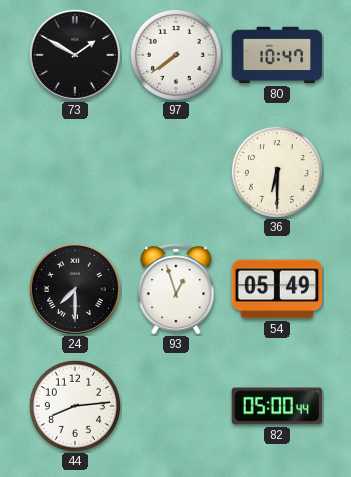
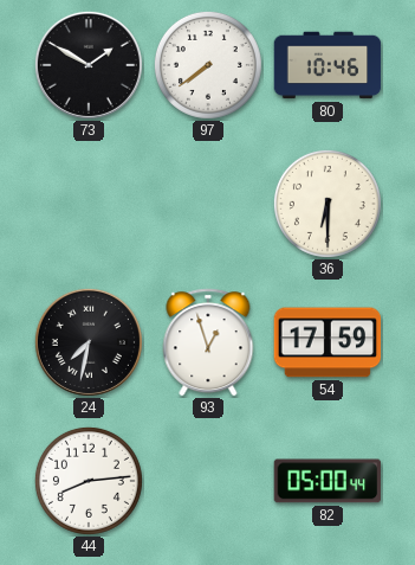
80: 10:47 -> 10:46
24: 7:30 -> 7:32
54: 05:49 -> 17:59
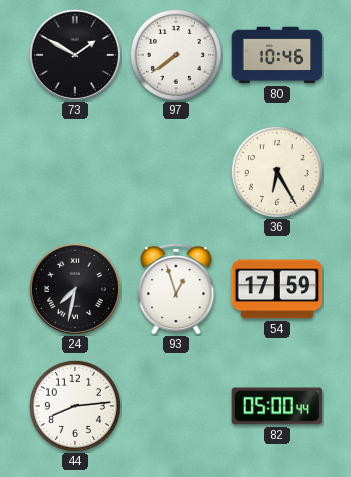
36: 6:30 -> 6:25
